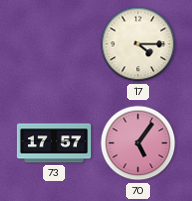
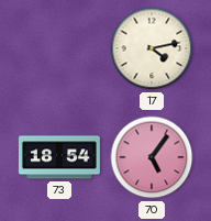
17: 4:15 -> 4:13
73: 17:57 -> 18:54
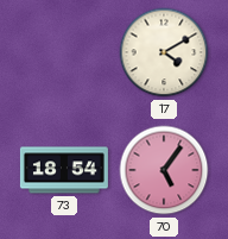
17: 4:13 -> 4:10
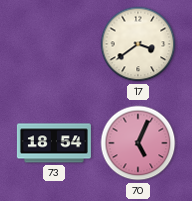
17: 4:10 -> 3:39
70: 5:06 -> 5:04
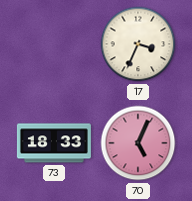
17: 3:39 -> 3:34
73: 18:54 -> 18:33
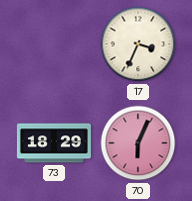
73: 18:33 -> 18:29
70: 5:04 -> 6:04
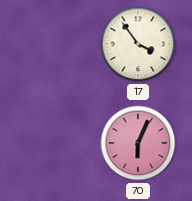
17: 3:34 -> 3:54
73: 18:29 -> none
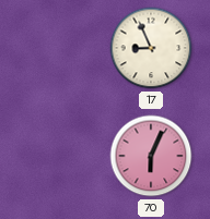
17: 3:54 -> 8:56
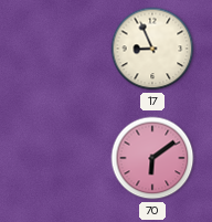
70: 6:04 -> 6:09
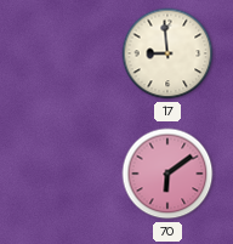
17: 8:56 -> 8:59
